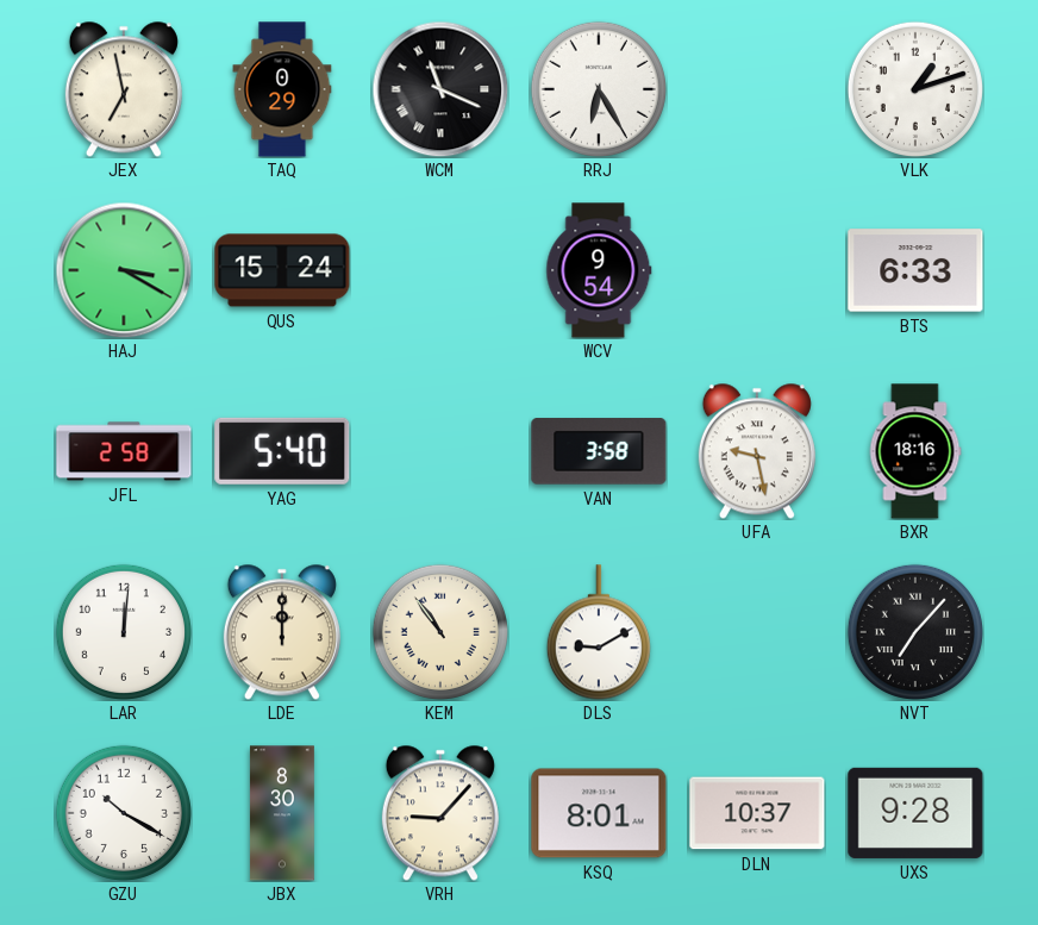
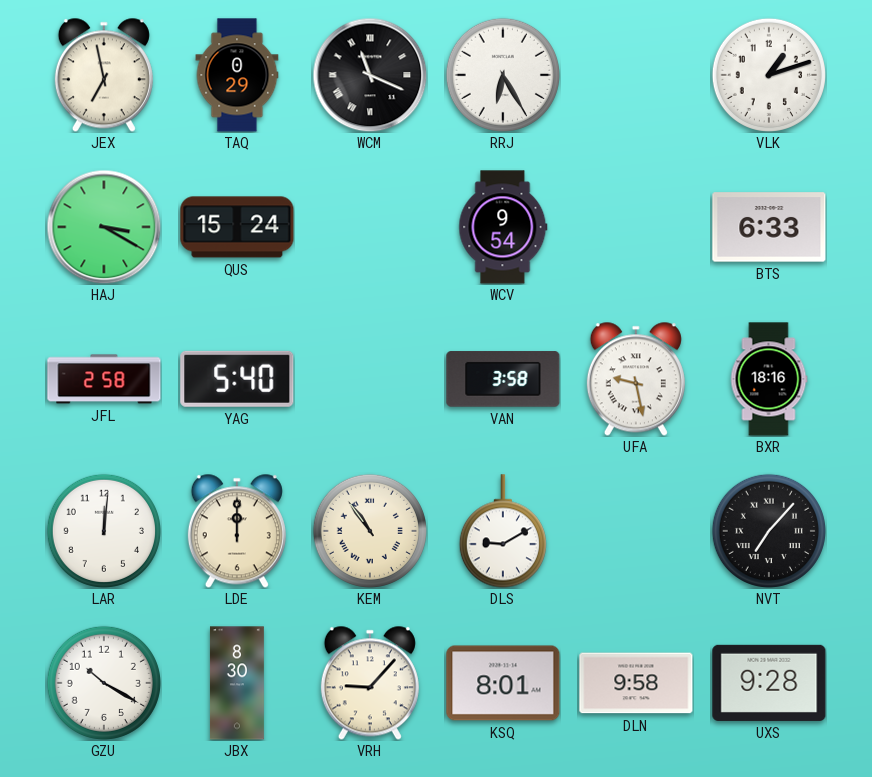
DLN: 10:37 -> 9:58
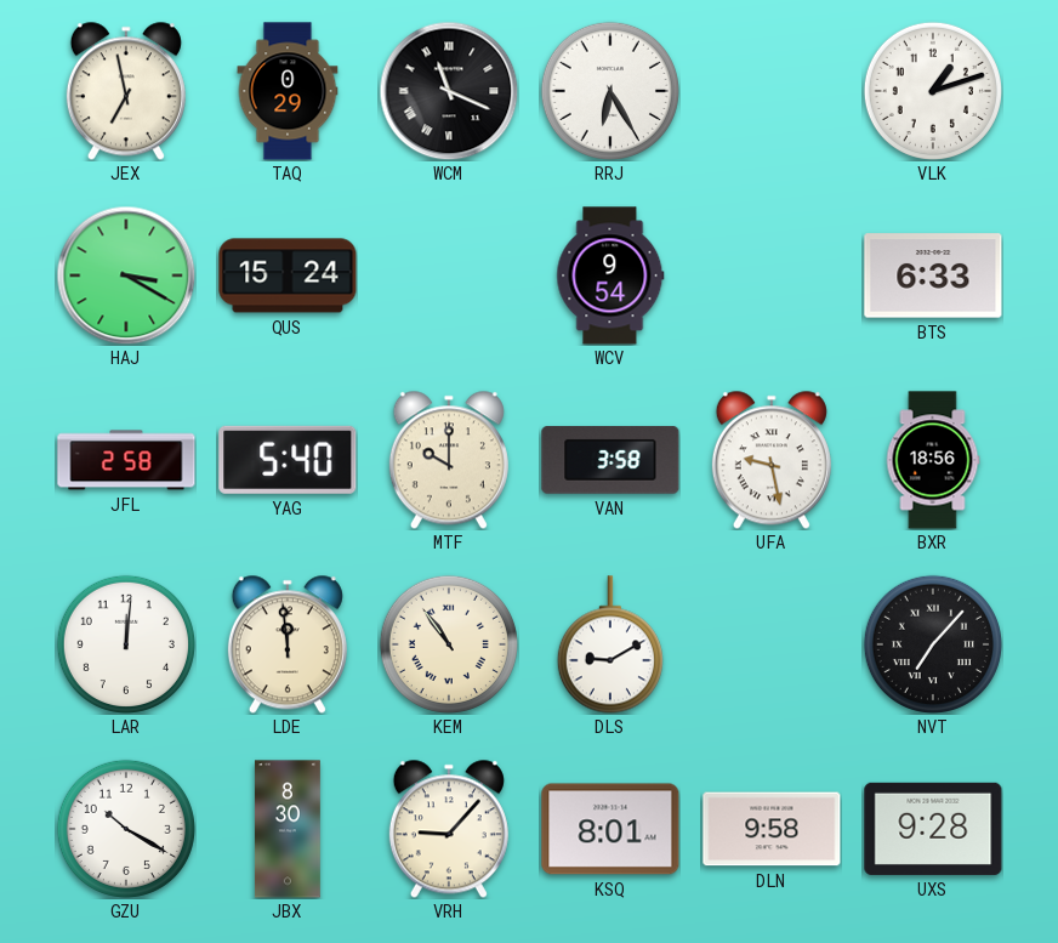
MTF: none -> 10:00
BXR: 18:16 -> 18:56
LDE: 12:00 -> 11:59
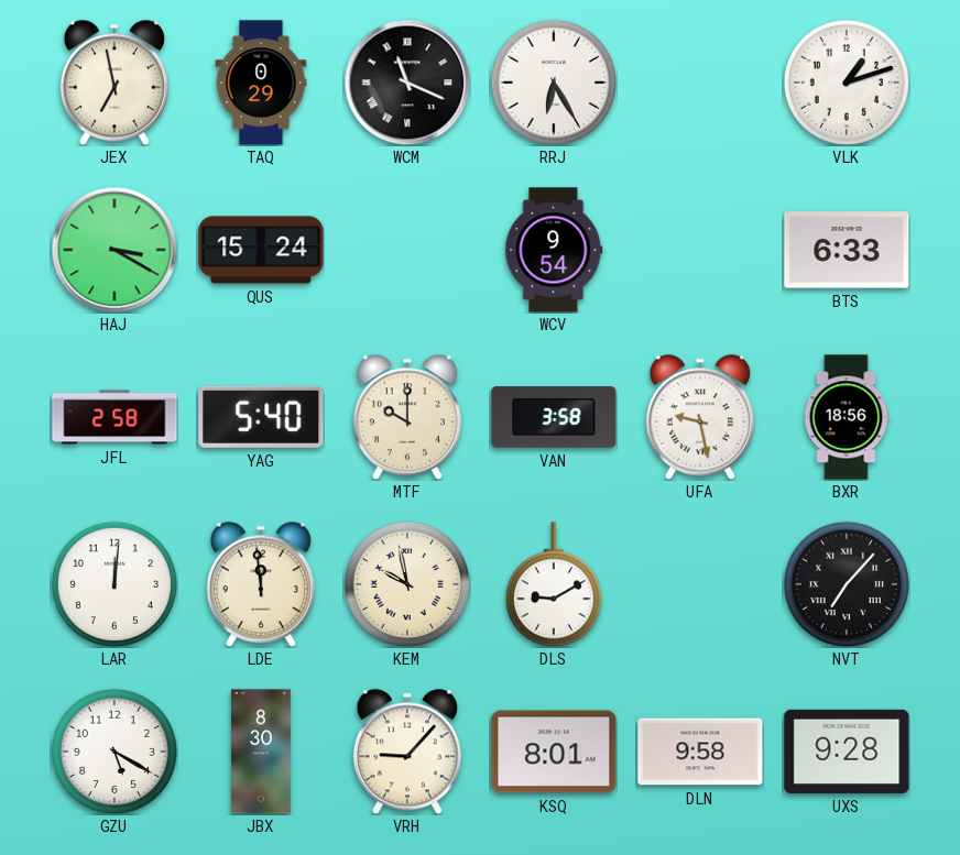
KEM: 10:54 -> 9:58
GZU: 10:20 -> 5:20
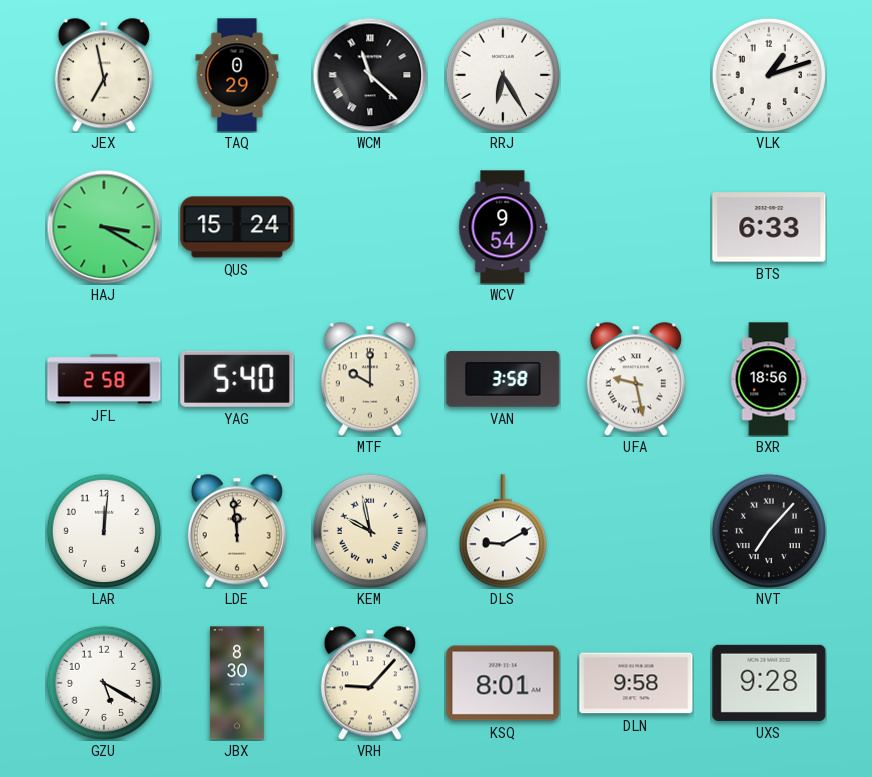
WCM: 11:19 -> 11:22
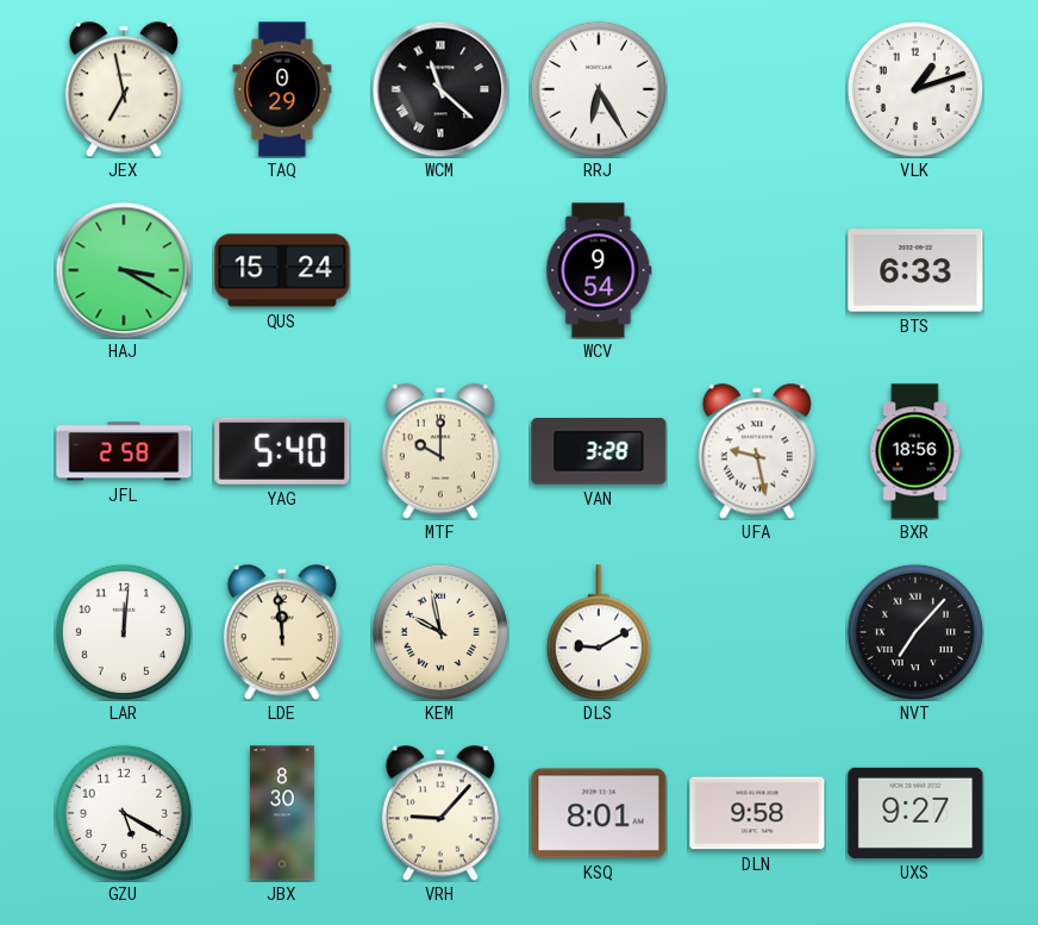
VAN: 3:58 -> 3:28
UXS: 9:28 -> 9:27
